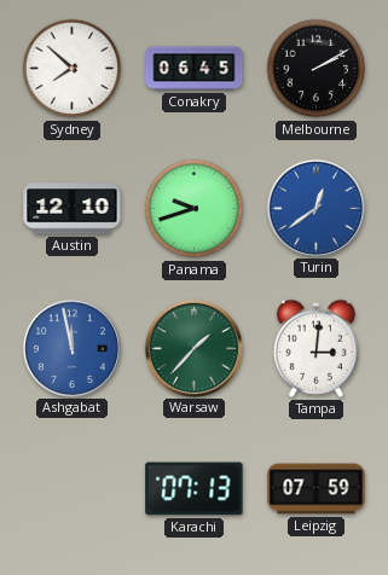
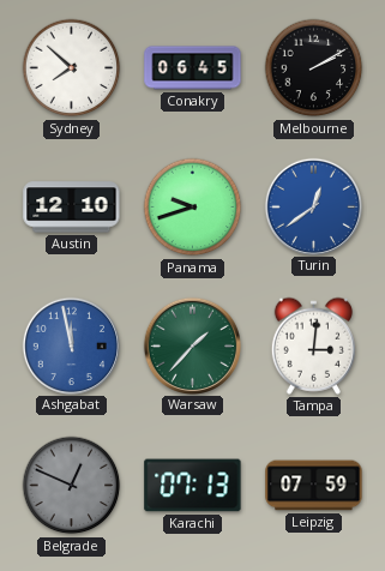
Belgrade: none -> 12:49
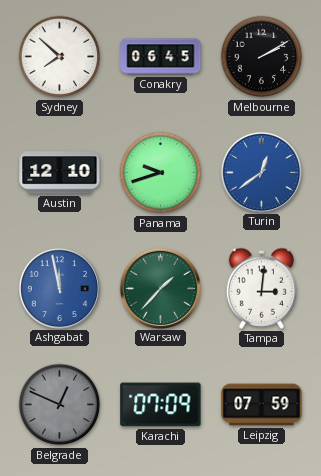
Karachi: 07:13 -> 07:09
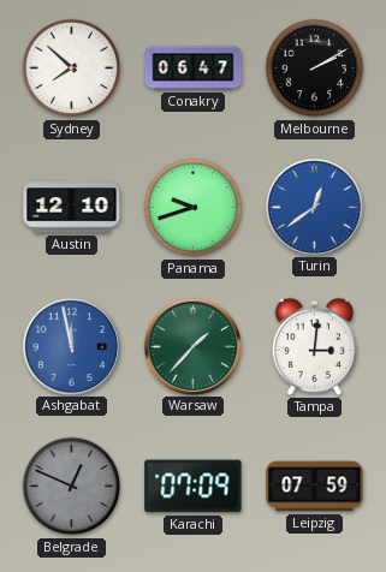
Conakry: 06:45 -> 06:47
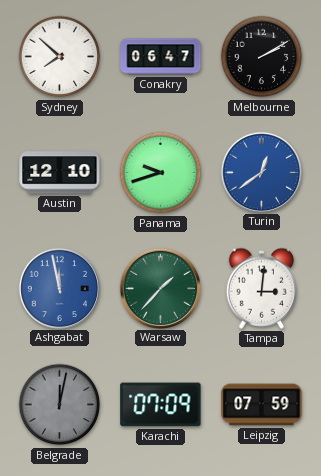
Belgrade: 12:49 -> 12:02
